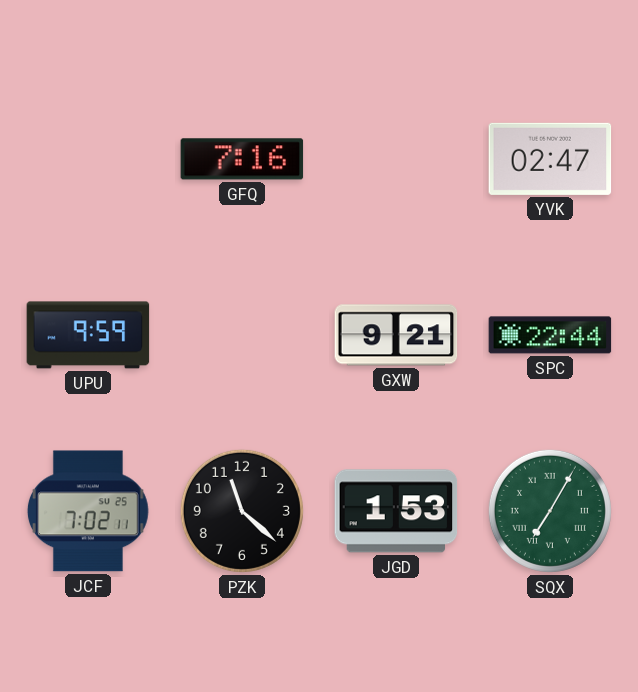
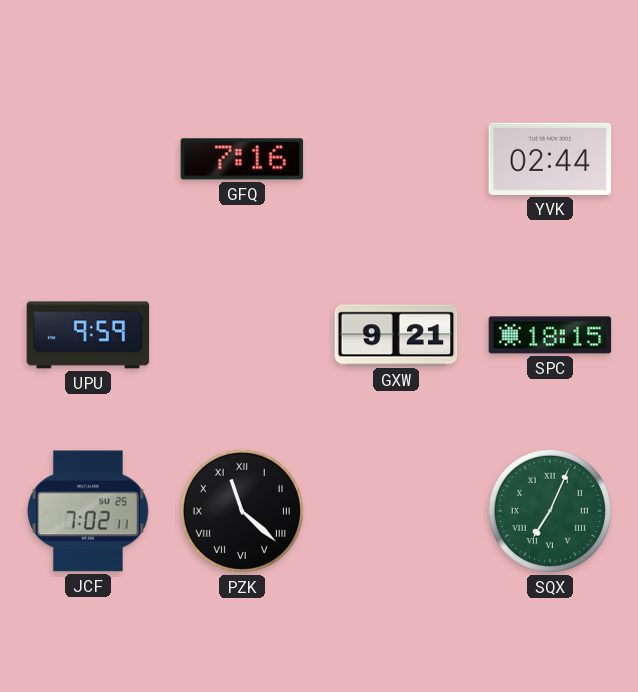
YVK: 02:47 -> 02:44
SPC: 22:44 -> 18:15
PZK numerals: Arabic -> Roman
JGD: 1:53 -> none
SQX: 7:05 -> 7:04
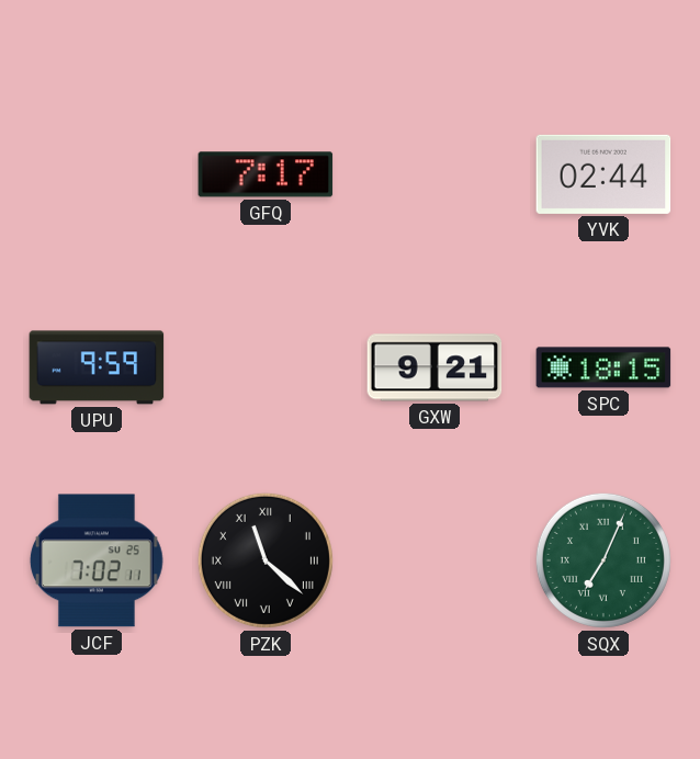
GFQ: 7:16 -> 7:17
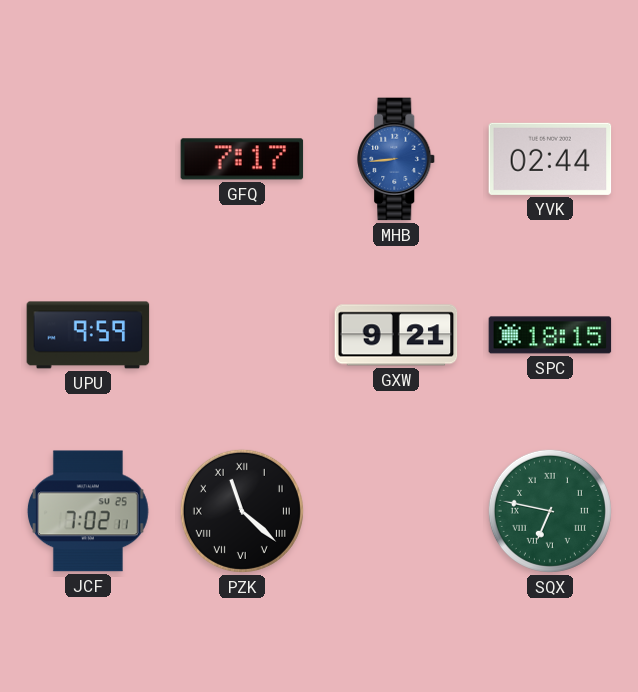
MHB: none -> 8:44
SQX: 7:04 -> 6:47
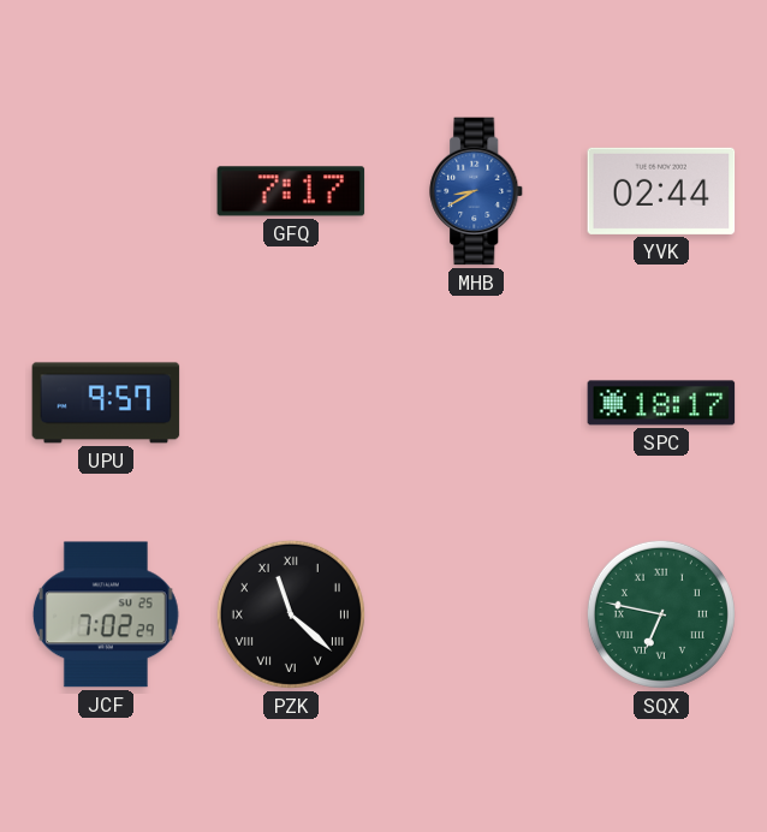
MHB: 8:44 -> 8:40
UPU: 9:59 -> 9:57
GXW: 9:21 -> none
SPC: 18:15 -> 18:17
JCF: 7:02:11 -> 7:02:29
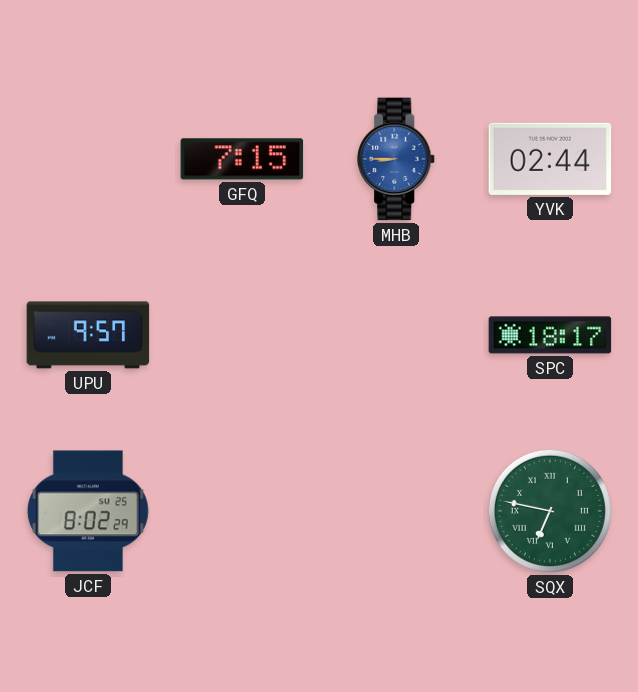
GFQ: 7:17 -> 7:15
MHB: 8:40 -> 8:45
JCF: 7:02 -> 8:02
PZK: 11:22 -> none
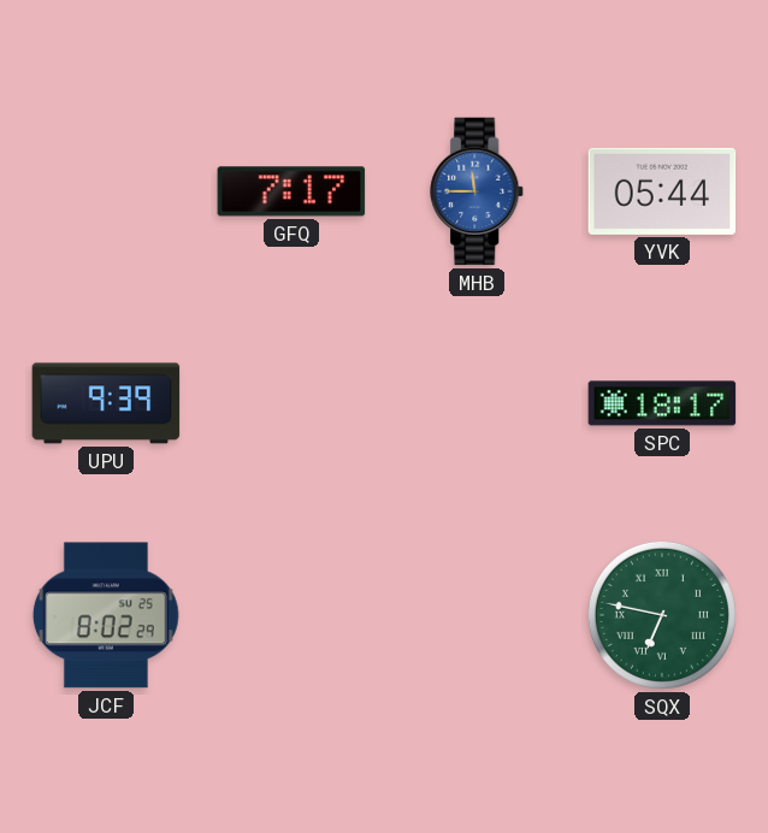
GFQ: 7:15 -> 7:17
MHB: 8:45 -> 11:45
YVK: 02:44 -> 05:44
UPU: 9:57 -> 9:39
